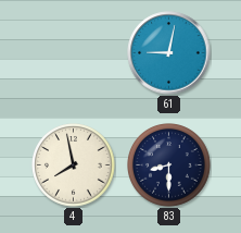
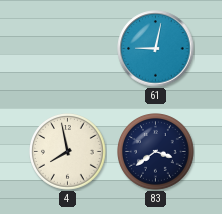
83: 8:30 -> 3:39
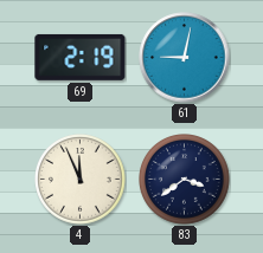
69: none -> 2:19
4: 7:58 -> 11:56
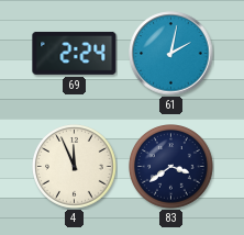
69: 2:19 -> 2:24
61: 9:02 -> 2:02
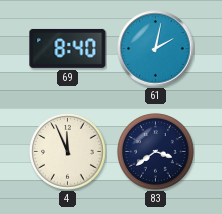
69: 2:24 -> 8:40
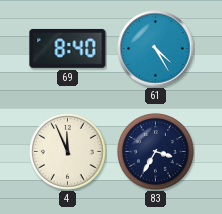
61: 2:02 -> 4:25
83: 3:39 -> 3:35
